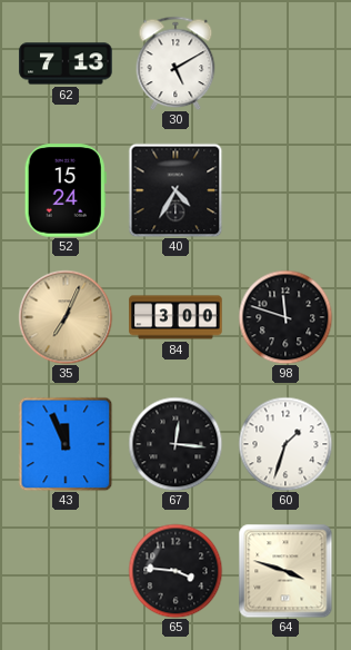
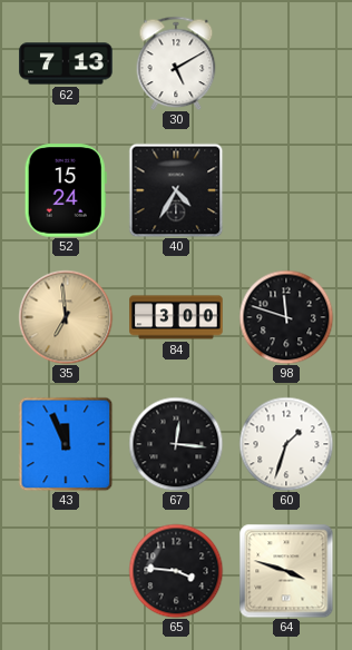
35: 7:04 -> 6:59
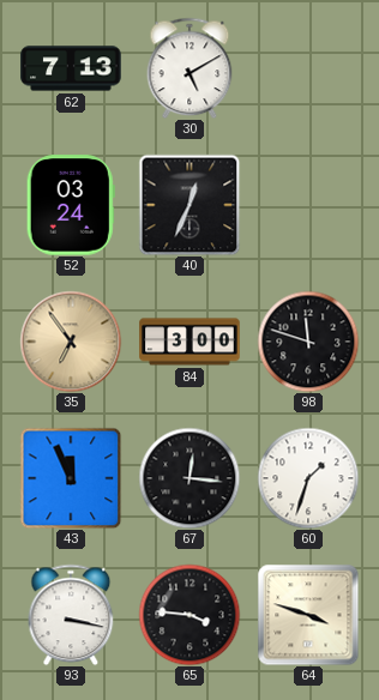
52: 15:24 -> 03:24
40: 4:35 -> 12:34
35: 6:59 -> 6:54
93: none -> 3:17
